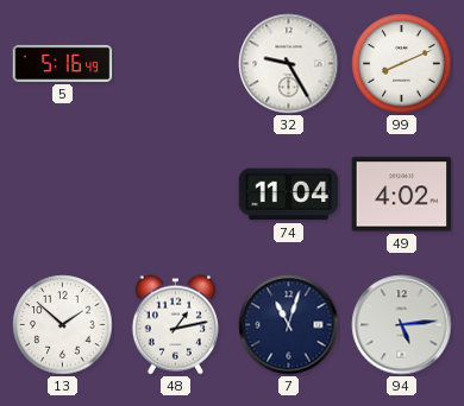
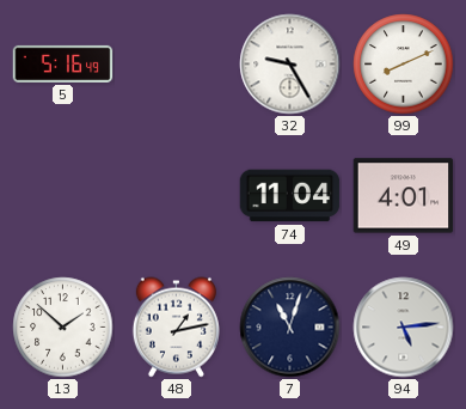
49: 4:02 -> 4:01
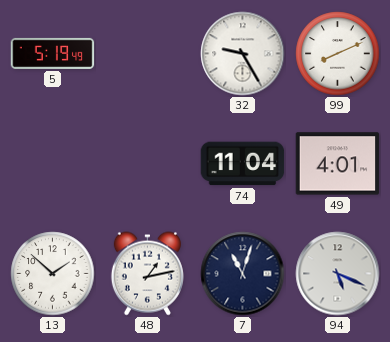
5: 5:16 -> 5:19
94: 5:14 -> 5:19
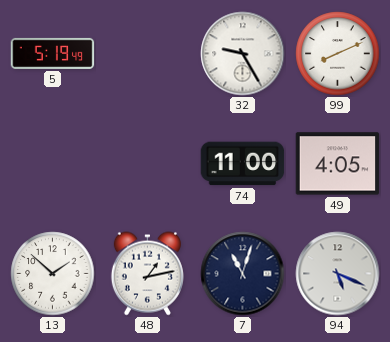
74: 11:04 -> 11:00
49: 4:01 -> 4:05
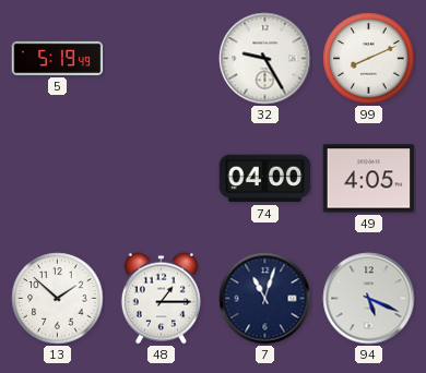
74: 11:00 -> 04:00
48: 1:13 -> 1:15
